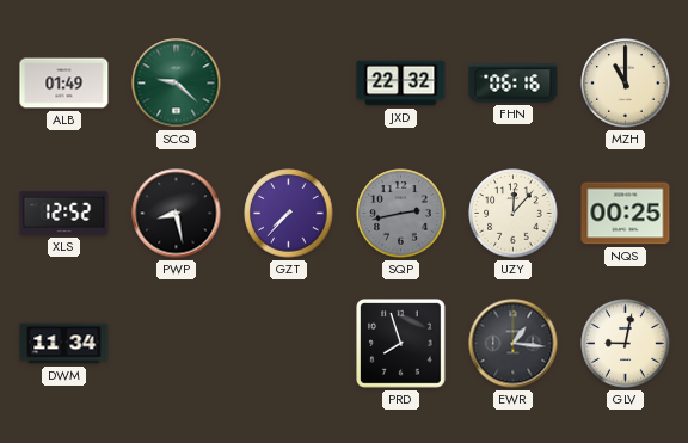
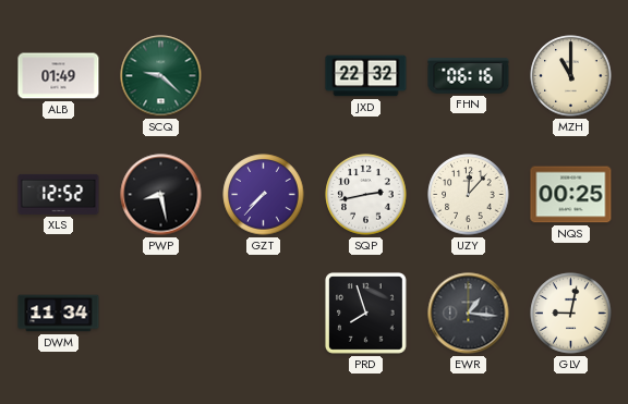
SQP dial: grey -> white
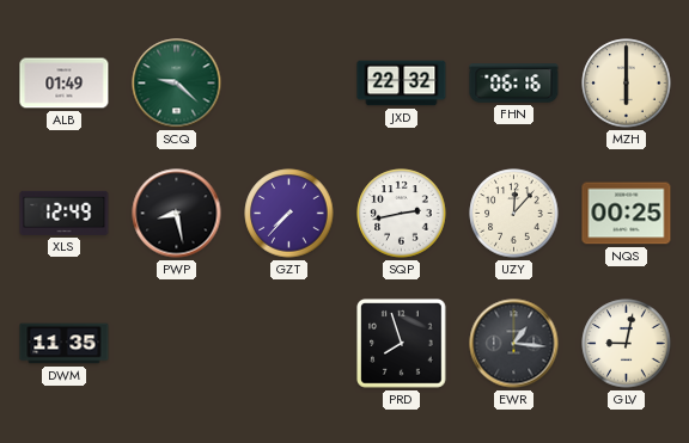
MZH: 11:00 -> 6:00
XLS: 12:52 -> 12:49
DWM: 11:34 -> 11:35
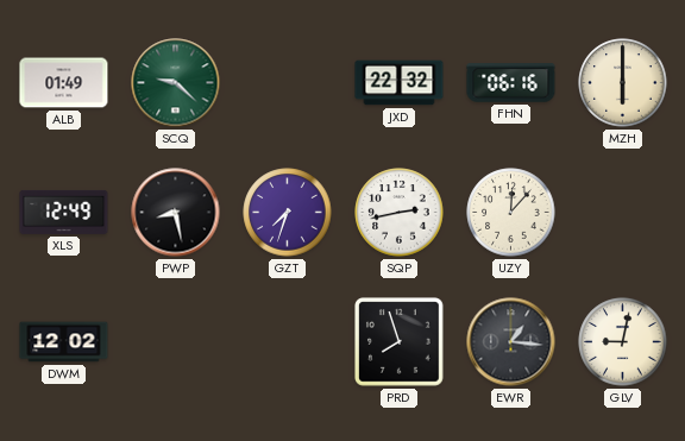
GZT: 7:37 -> 7:33
NQS: 00:25 -> none
DWM: 11:35 -> 12:02
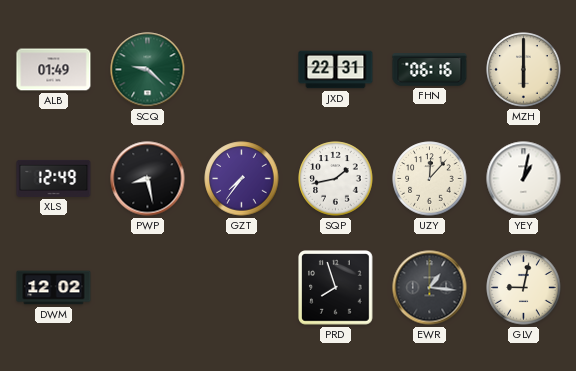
JXD: 22:32 -> 22:31
GZT: 7:33 -> 7:36
SQP: 2:43 -> 1:43
YEY: none -> 1:02
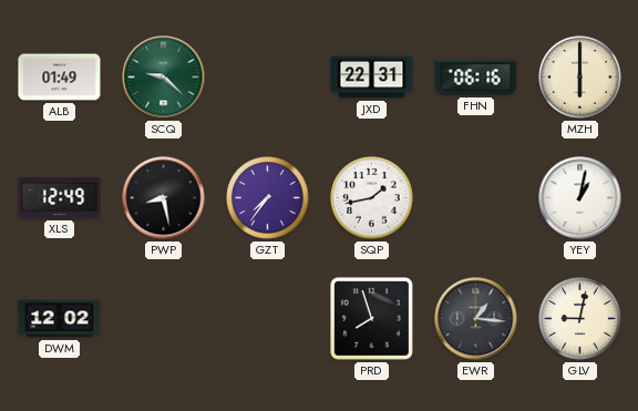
UZY: 12:07 -> none
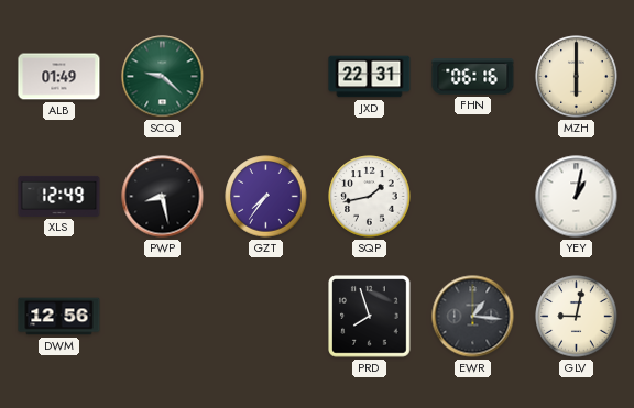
DWM: 12:02 -> 12:56
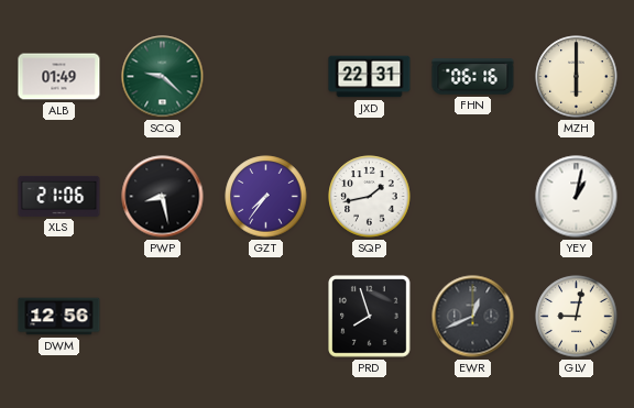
XLS: 12:49 -> 21:06
EWR: 1:16 -> 12:41
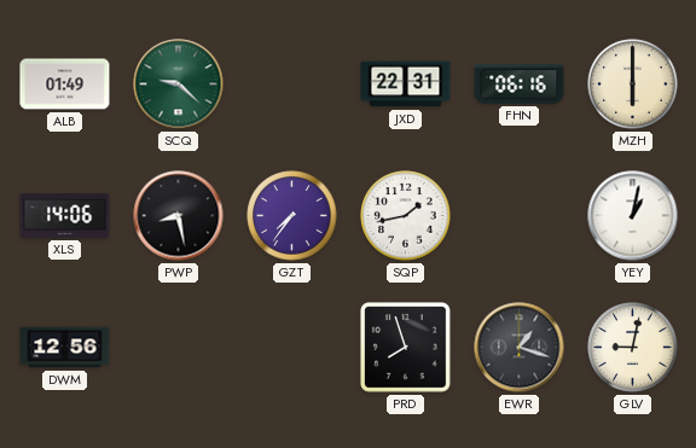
XLS: 21:06 -> 14:06
EWR: 12:41 -> 1:18
